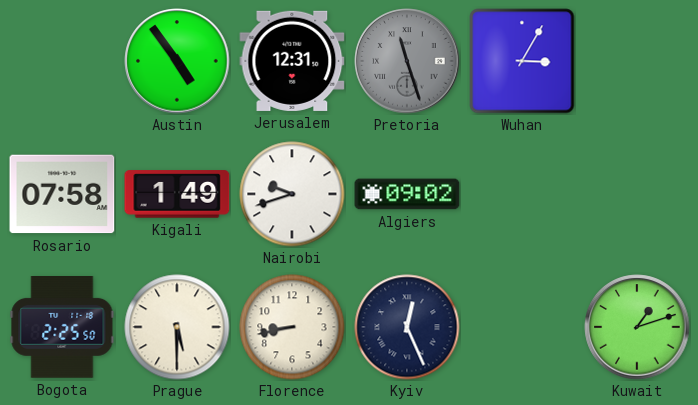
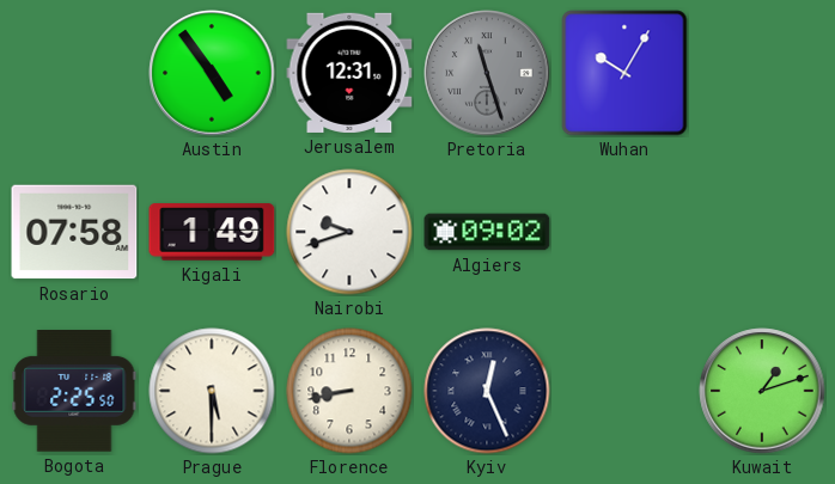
Wuhan: 3:05 -> 10:05
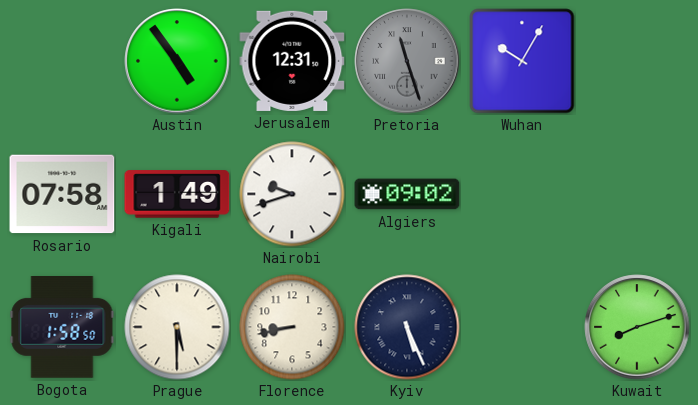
Bogota: 2:25 -> 1:58
Kyiv: 12:26 -> 5:26
Kuwait: 1:12 -> 8:12
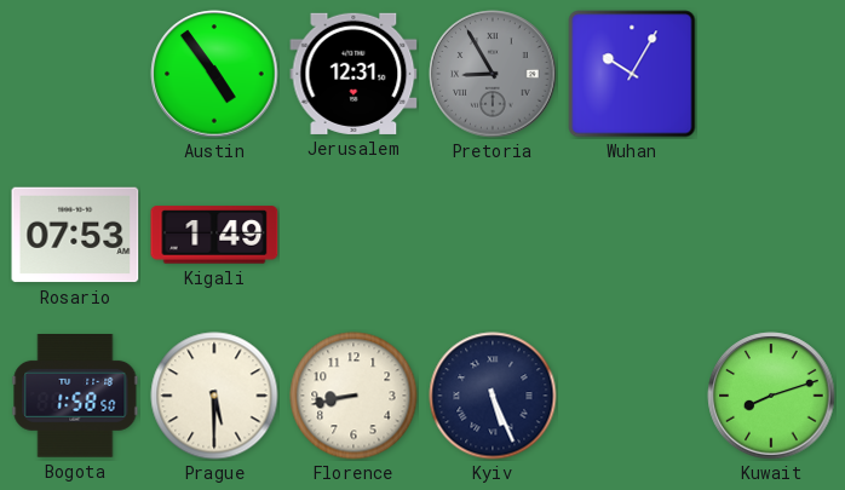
Pretoria: 11:27 -> 8:55
Rosario: 07:58 -> 07:53
Nairobi: 9:42 -> none
Algiers: 09:02 -> none
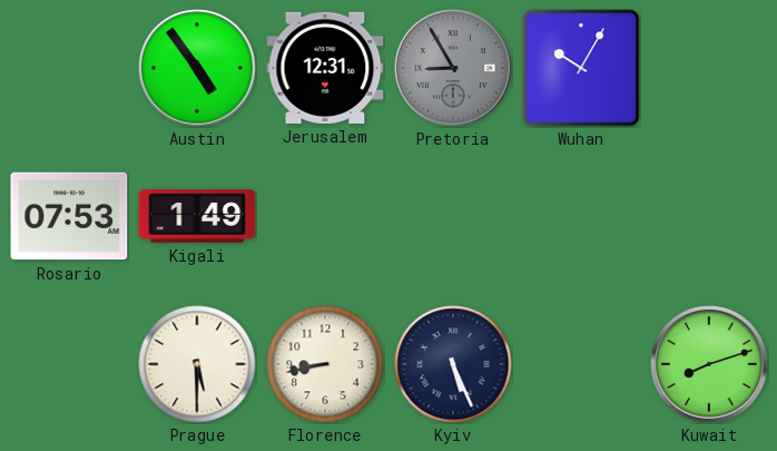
Bogota: 1:58 -> none
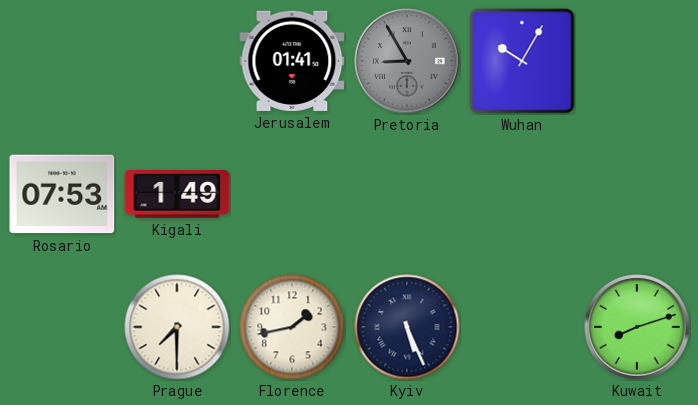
Austin: 4:54 -> none
Jerusalem: 12:31 -> 01:41
Prague: 5:30 -> 7:30
Florence: 8:43 -> 1:43
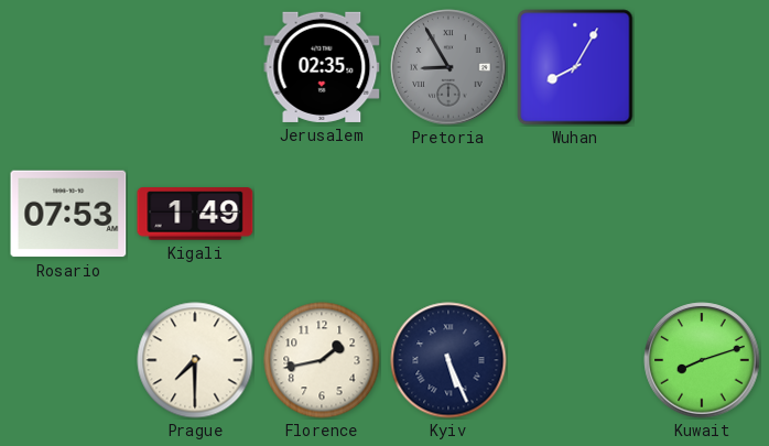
Jerusalem: 01:41 -> 02:35
Wuhan: 10:05 -> 8:05
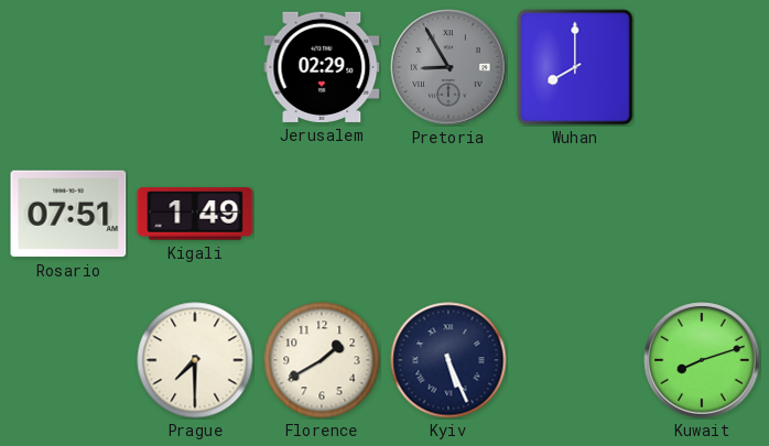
Jerusalem: 02:35 -> 02:29
Wuhan: 8:05 -> 8:00
Rosario: 07:53 -> 07:51
Florence: 1:43 -> 1:40
